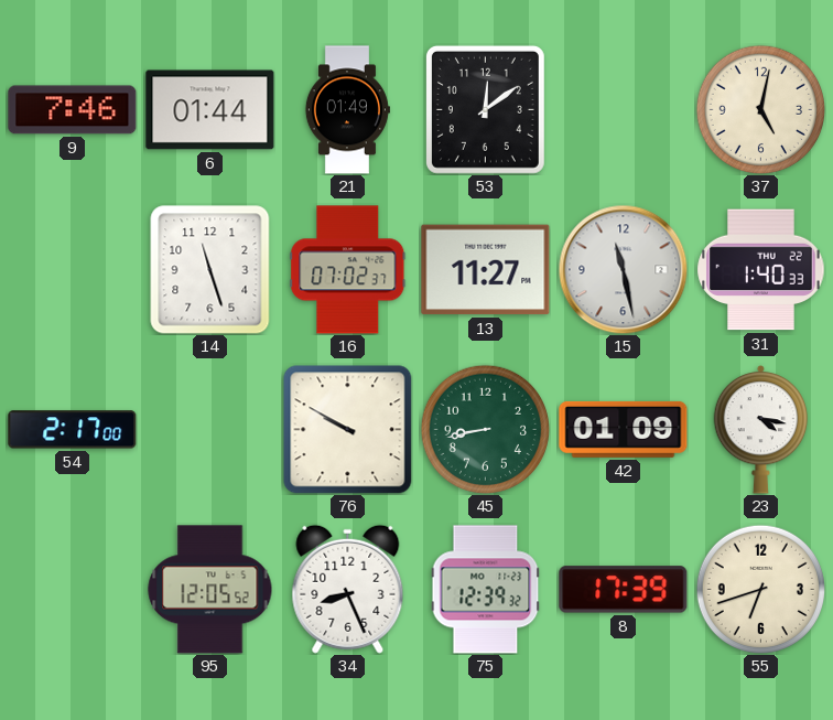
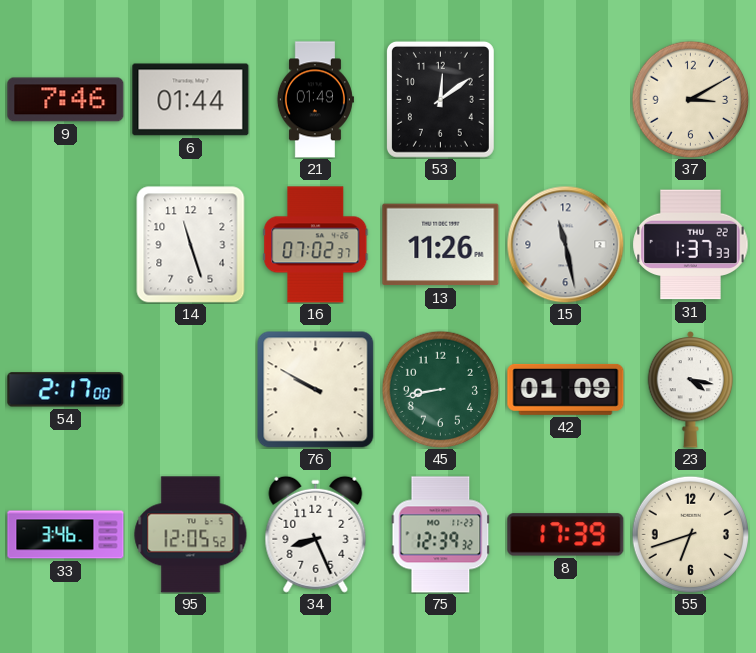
37: 5:02 -> 3:10
13: 11:27 -> 11:26
31: 1:40 -> 1:37
33: none -> 3:46
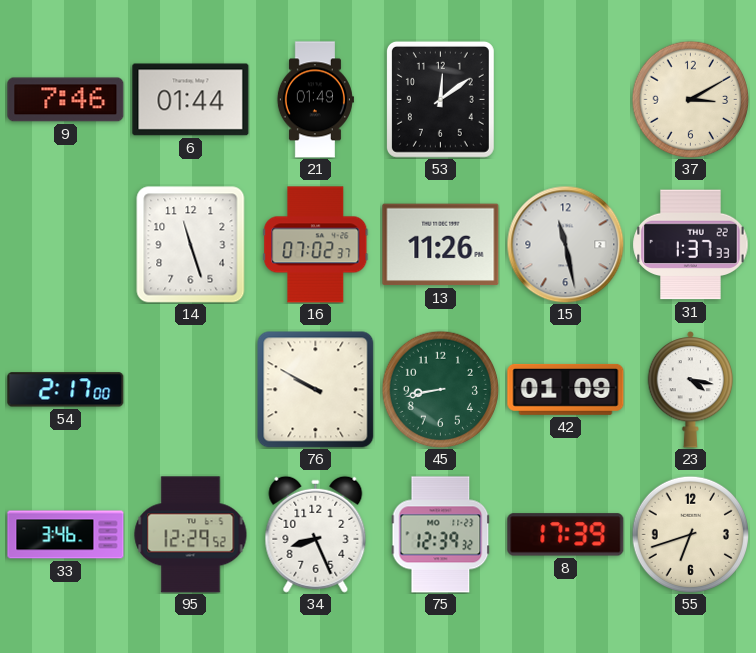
95: 12:05 -> 12:29
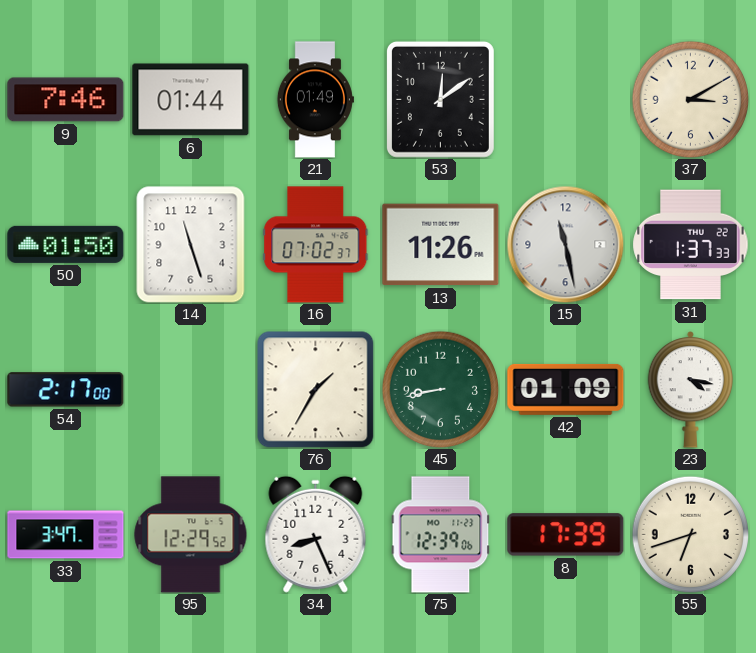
50: none -> 01:50
76: 9:50 -> 1:35
33: 3:46 -> 3:47
75: 12:39:32 -> 12:39:06
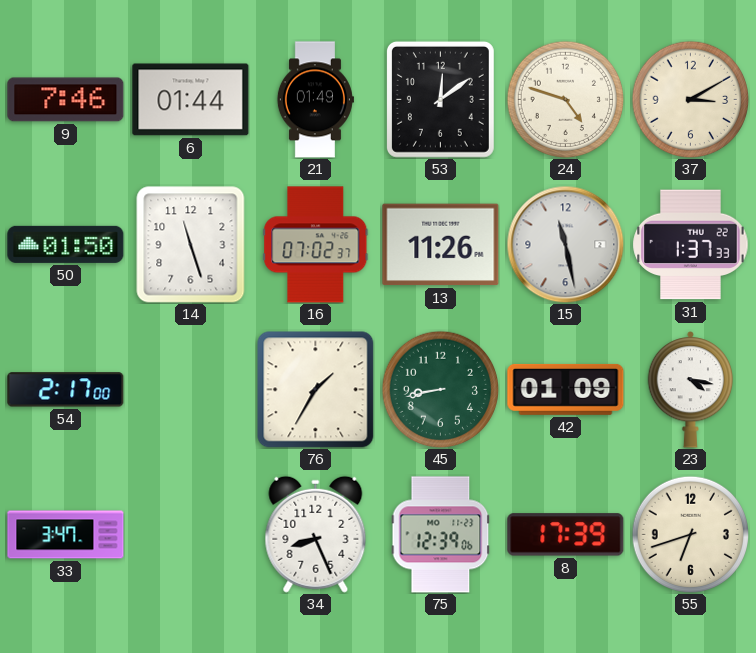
24: none -> 4:48
95: 12:29 -> none
